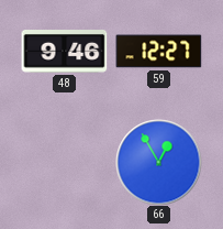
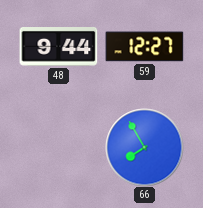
48: 9:46 -> 9:44
66: 12:55 -> 7:55
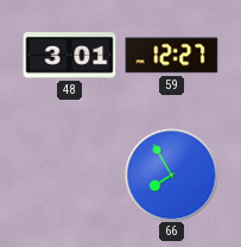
48: 9:44 -> 3:01
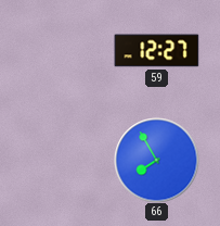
48: 3:01 -> none
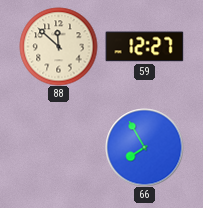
88: none -> 11:52
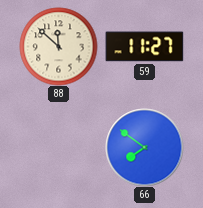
59: 12:27 -> 11:27
66: 7:55 -> 7:51
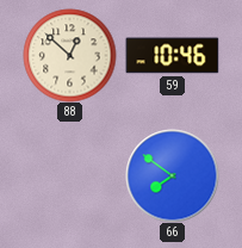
88: 11:52 -> 12:52
59: 11:27 -> 10:46
